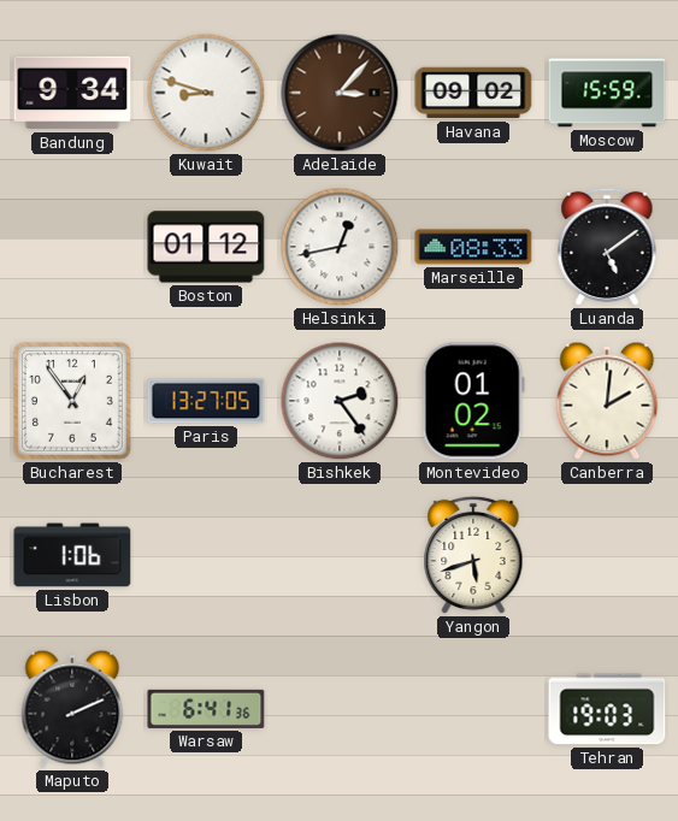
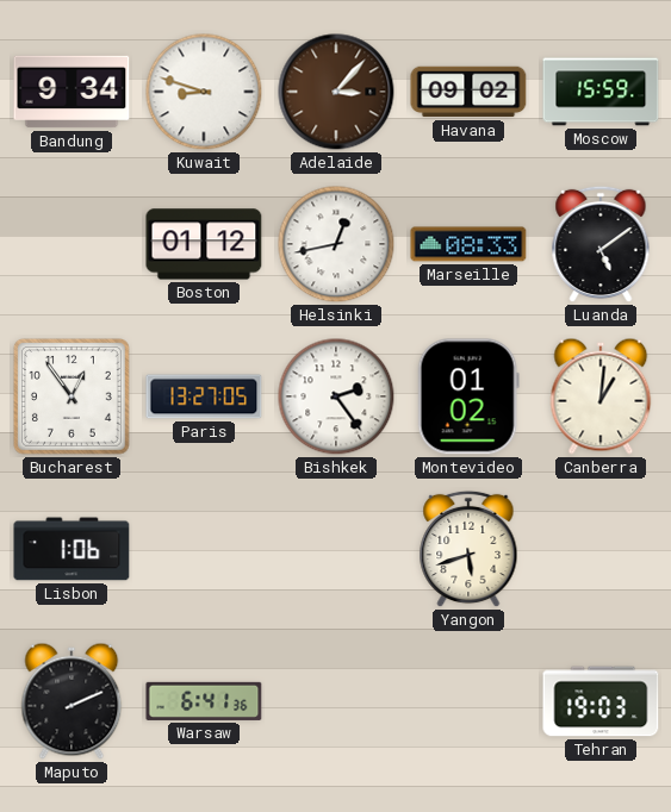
Canberra: 2:01 -> 1:01
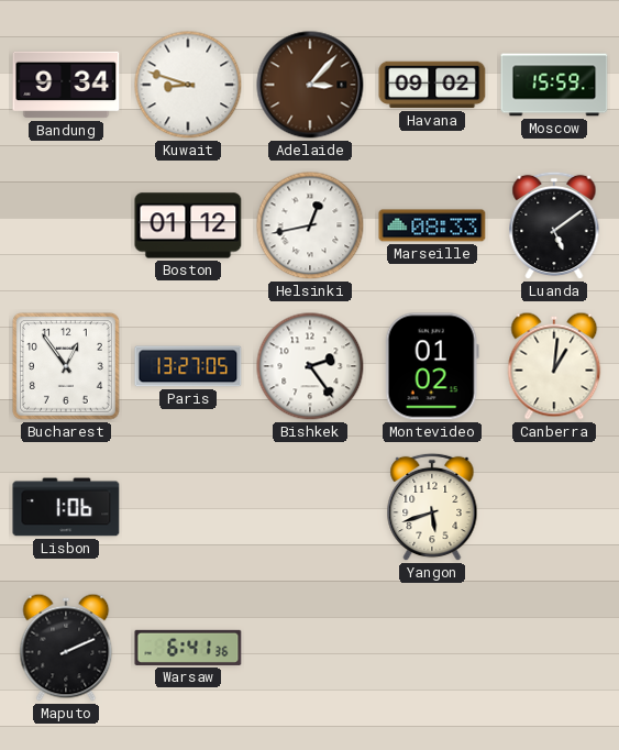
Tehran: 19:03 -> none
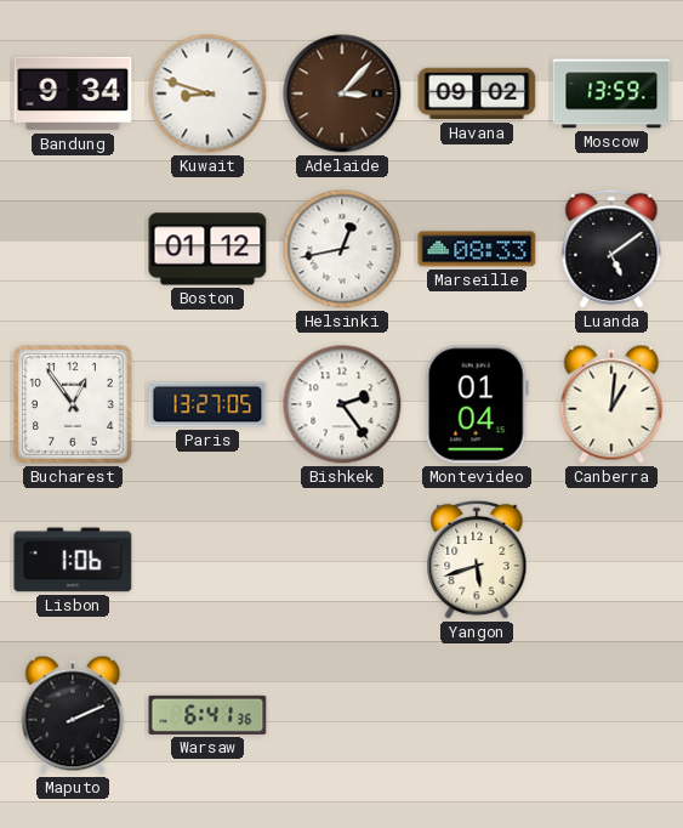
Moscow: 15:59 -> 13:59
Montevideo: 01:02 -> 01:04
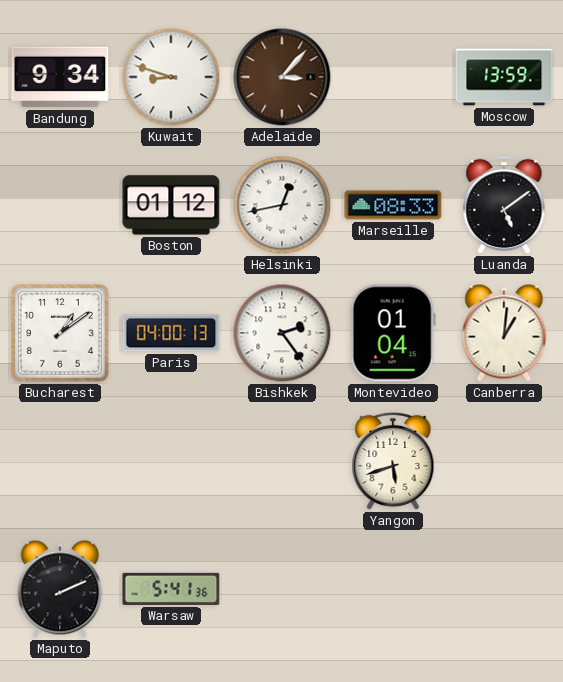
Havana: 09:02 -> none
Bucharest: 12:54 -> 1:09
Paris: 13:27 -> 04:00
Lisbon: 1:06 -> none
Warsaw: 6:41 -> 5:41
